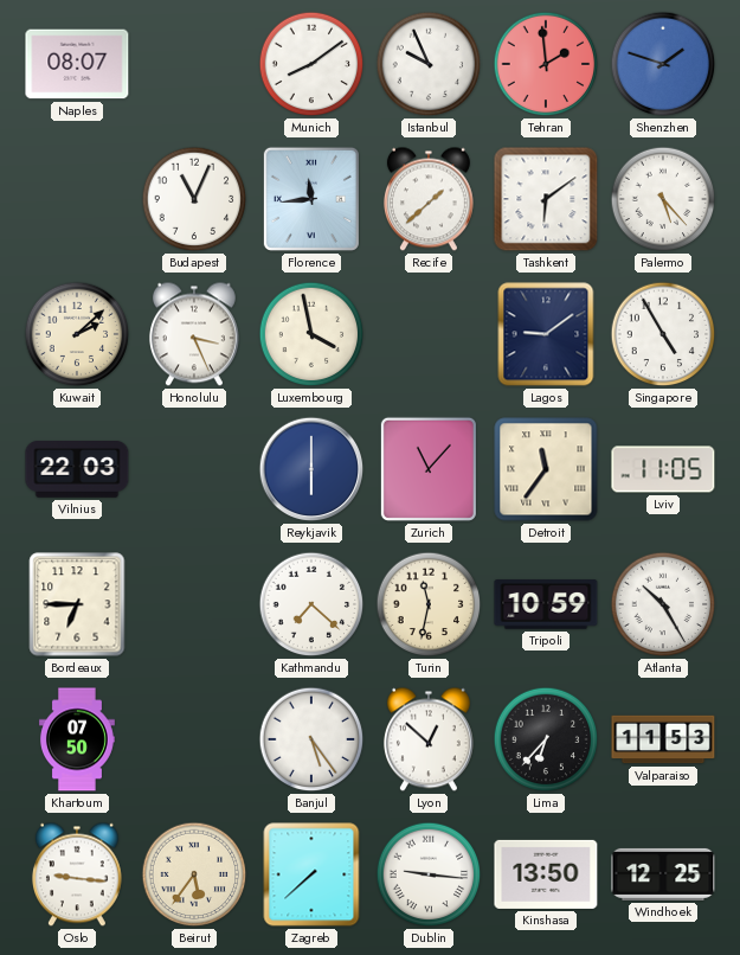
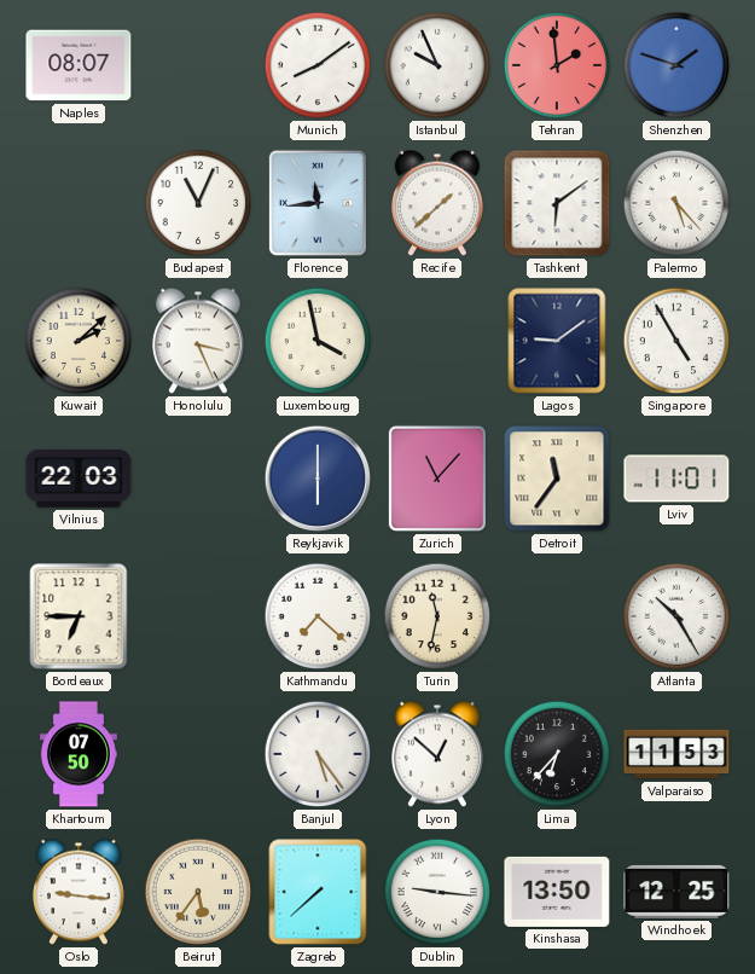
Lviv: 11:05 -> 11:01
Tripoli: 10:59 -> none
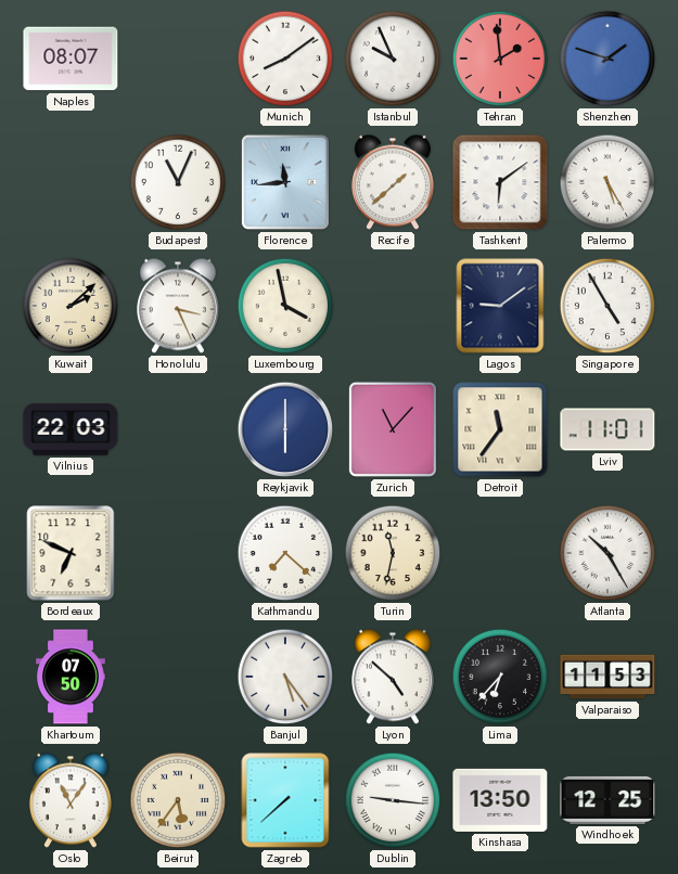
Palermo: 5:23 -> 5:25
Bordeaux: 6:45 -> 6:49
Lyon: 12:52 -> 4:52
Oslo: 9:16 -> 11:06
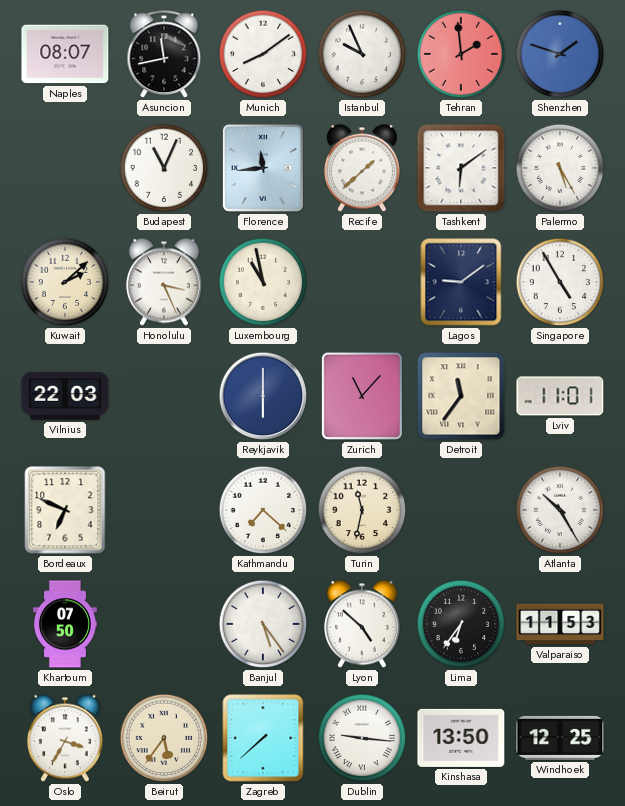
Asuncion: none -> 11:43
Luxembourg: 3:58 -> 10:58
Lima: 6:37 -> 6:36
Oslo: 11:06 -> 3:35
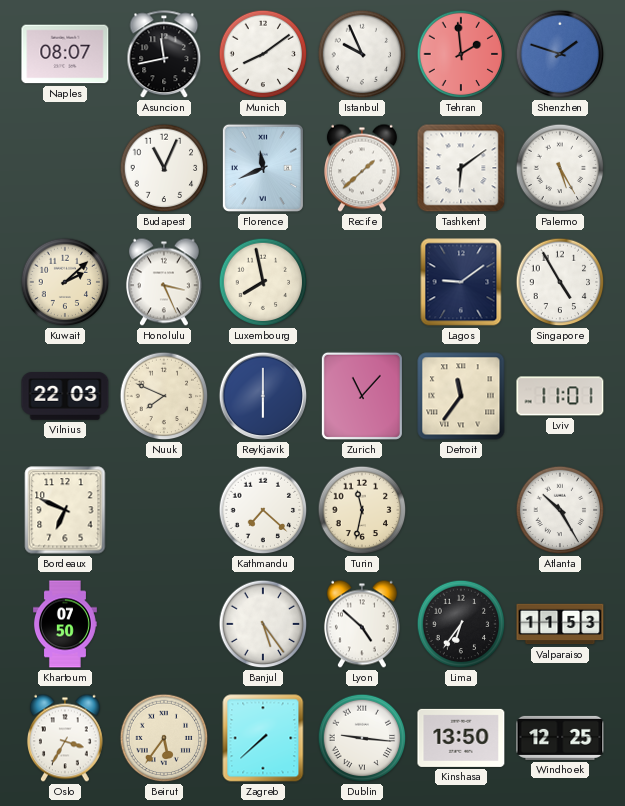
Florence: 11:44 -> 11:41
Luxembourg: 10:58 -> 7:58
Nuuk: none -> 7:49
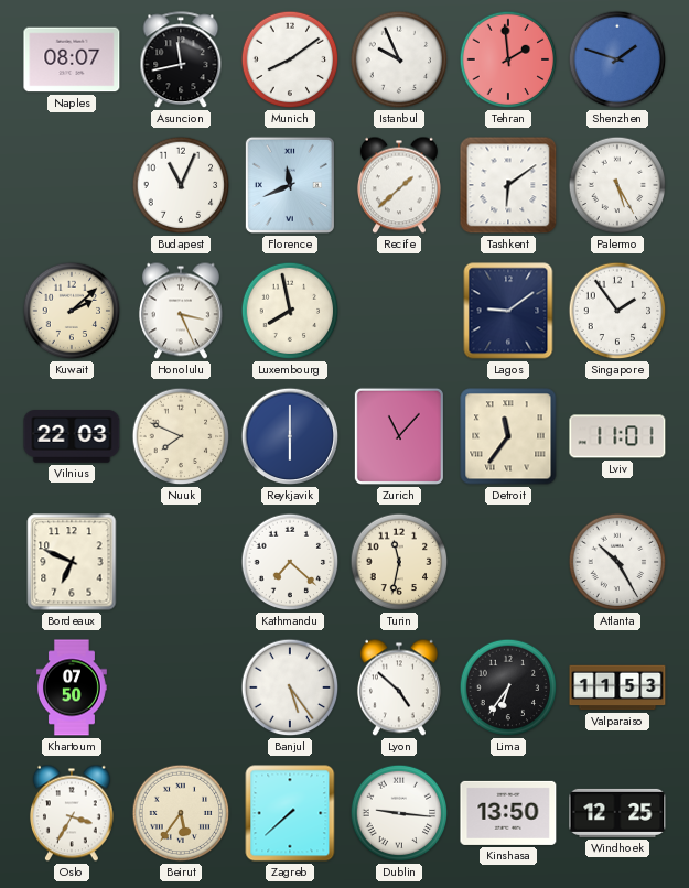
Singapore: 4:55 -> 1:54
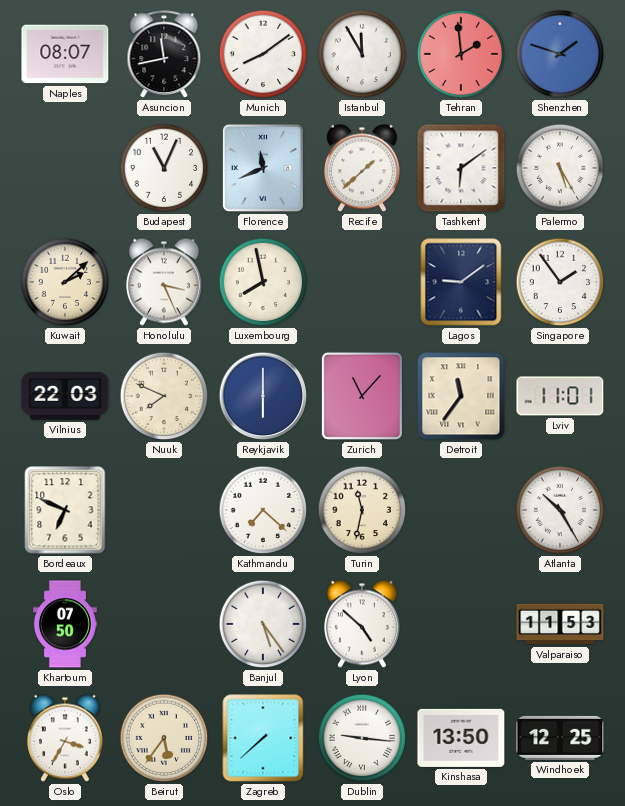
Istanbul: 9:56 -> 11:55
Lima: 6:36 -> none
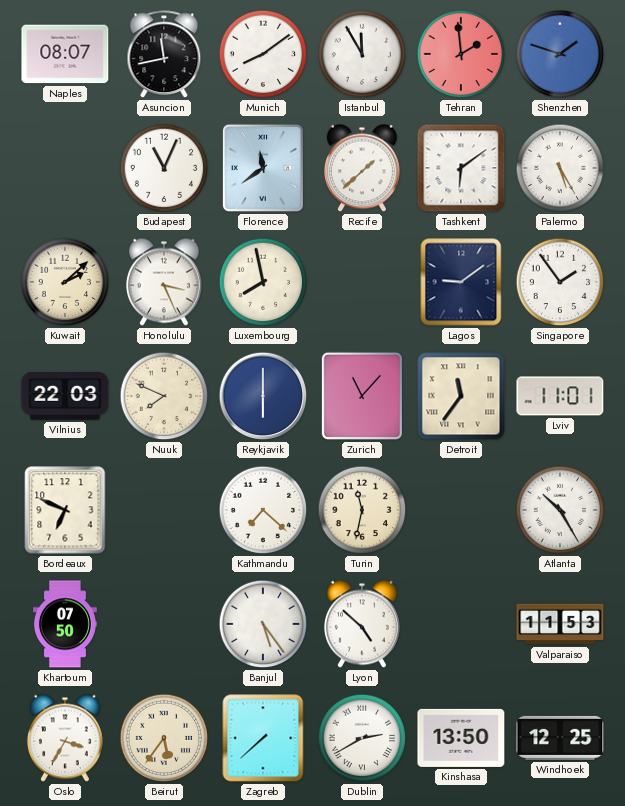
Florence: 11:41 -> 11:39
Dublin: 9:16 -> 2:40
